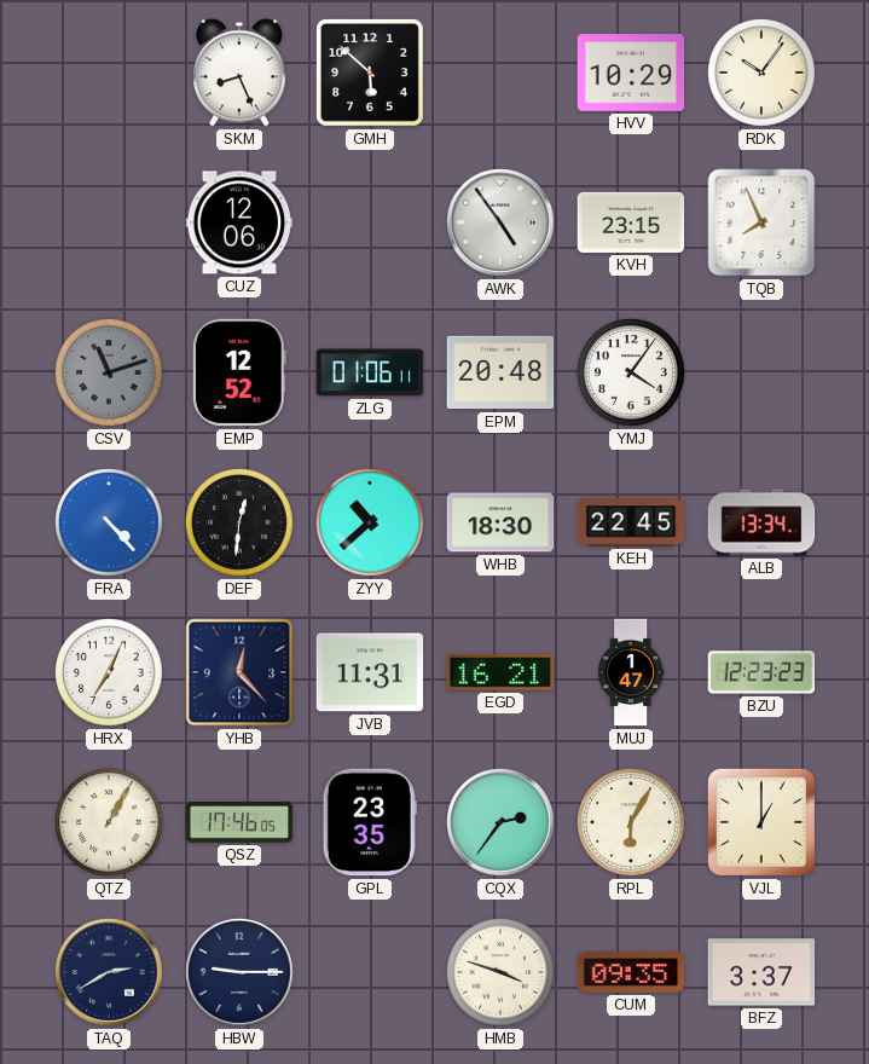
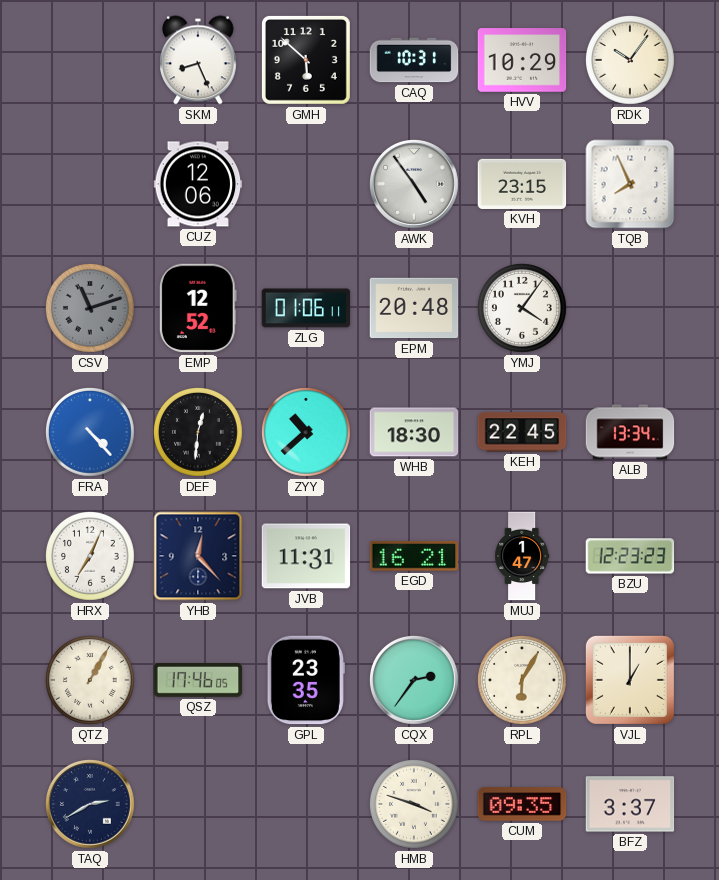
CAQ: none -> 10:31
HBW: 9:15 -> none
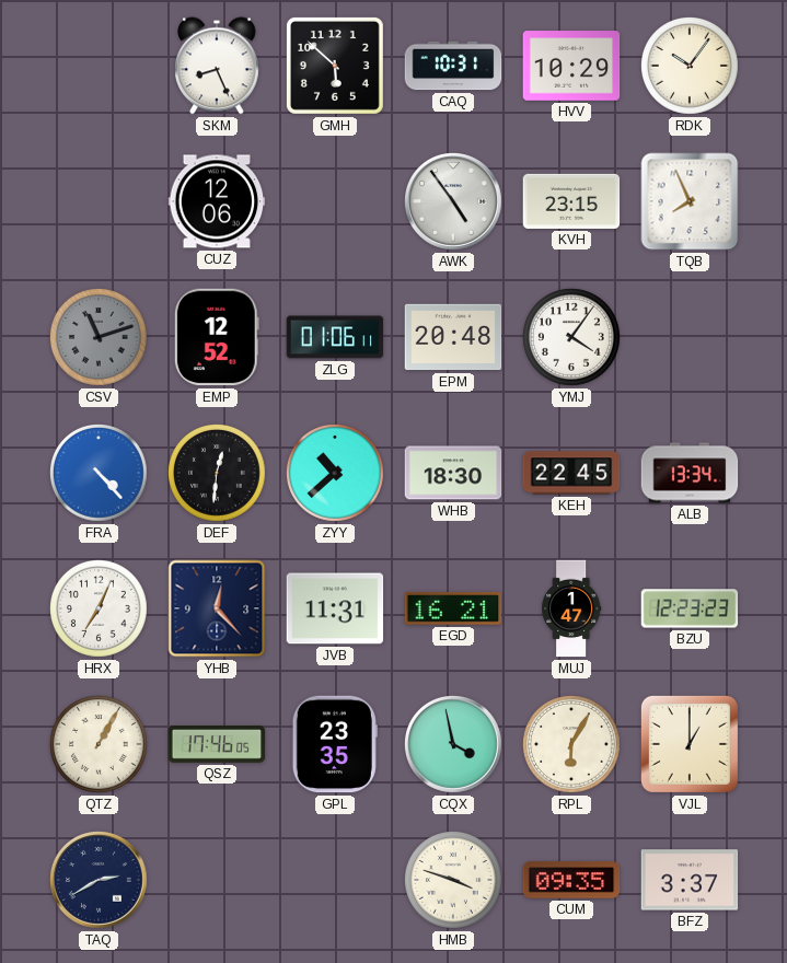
CQX: 2:36 -> 3:58
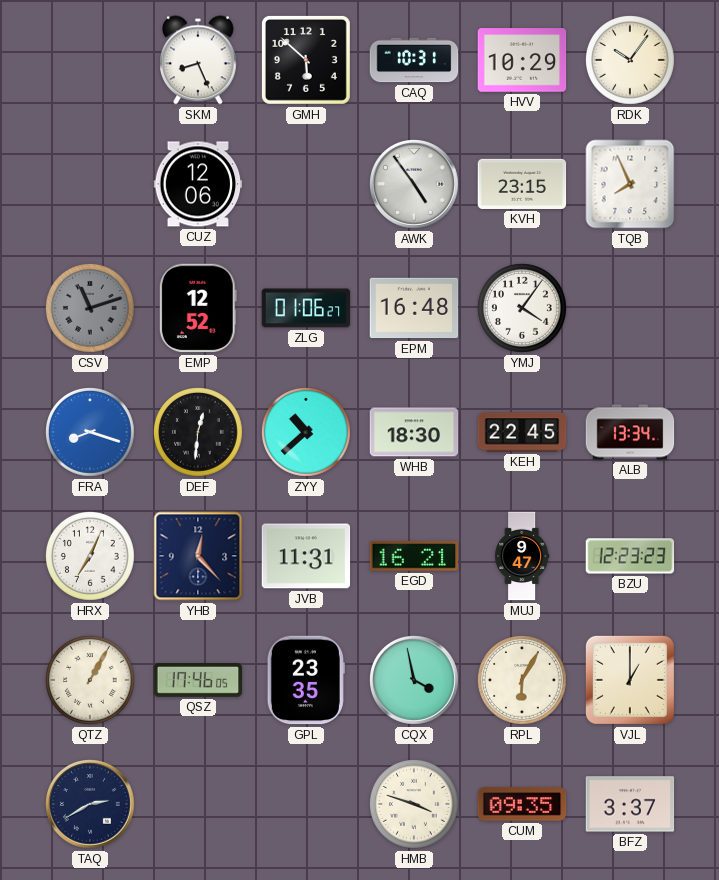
ZLG: 01:06:11 -> 01:06:27
EPM: 20:48 -> 16:48
FRA: 4:23 -> 8:18
MUJ: 1:47 -> 9:47
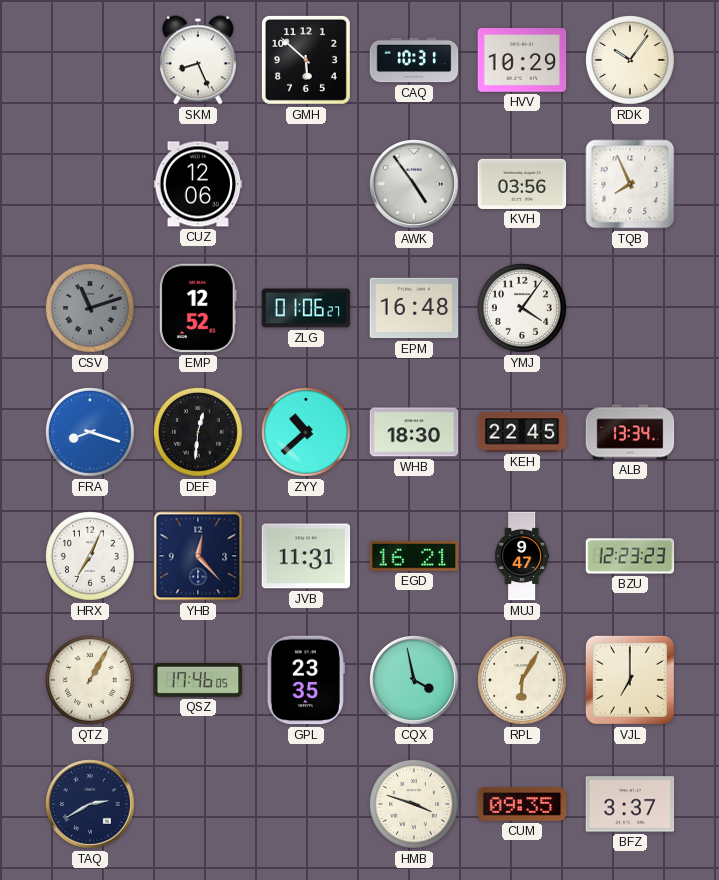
KVH: 23:15 -> 03:56
VJL: 1:00 -> 7:00
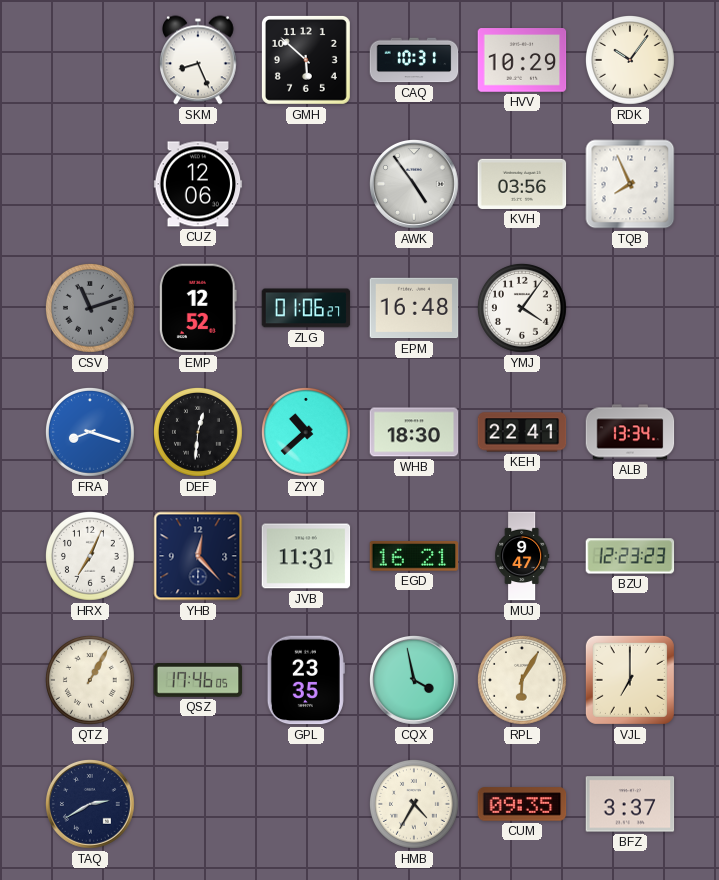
KEH: 22:45 -> 22:41
HMB: 3:48 -> 4:35
